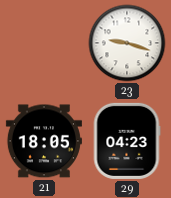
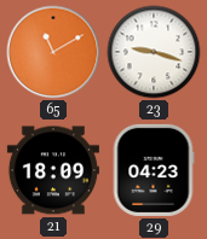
65: none -> 11:10
21: 18:05 -> 18:09
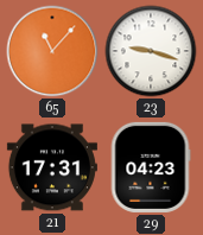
65: 11:10 -> 11:07
21: 18:09 -> 17:31
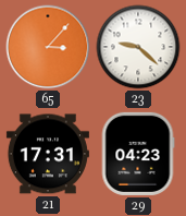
65: 11:07 -> 3:07
23: 9:18 -> 9:22
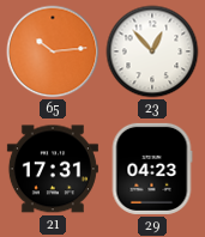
65: 3:07 -> 10:14
23: 9:22 -> 12:53
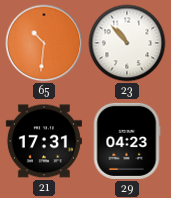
65: 10:14 -> 10:31
23: 12:53 -> 10:53
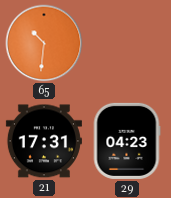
23: 10:53 -> none
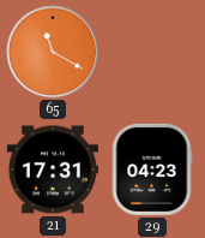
65: 10:31 -> 11:20
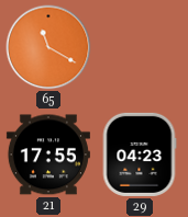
21: 17:31 -> 17:55
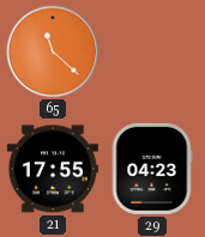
65: 11:20 -> 11:22
